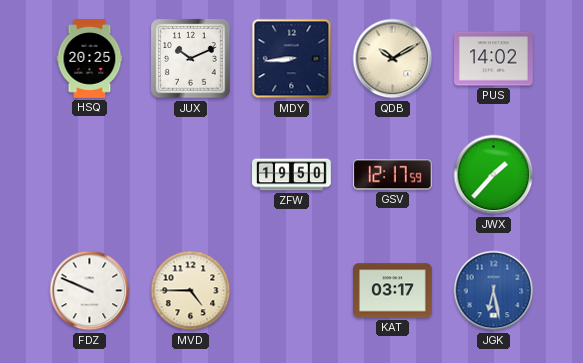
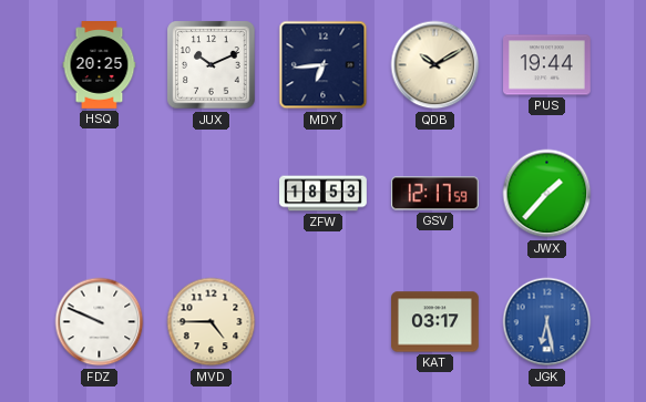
MDY: 8:44 -> 6:44
PUS: 14:02 -> 19:44
ZFW: 19:50 -> 18:53
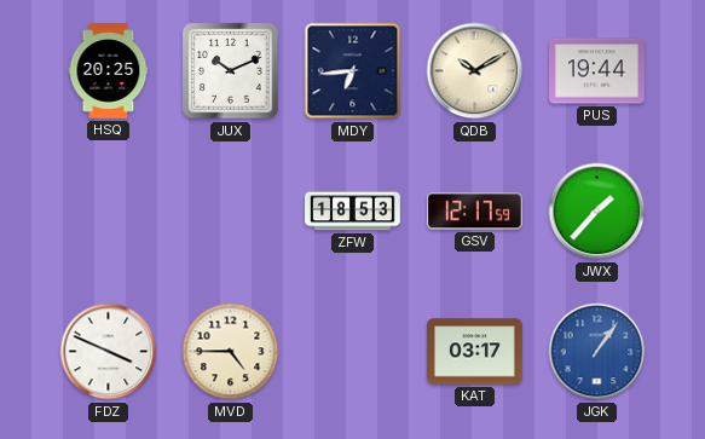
FDZ: 9:49 -> 3:49
JGK: 6:28 -> 1:06
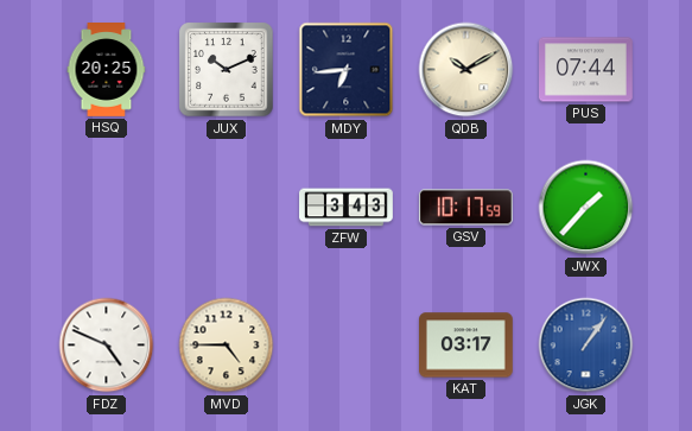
PUS: 19:44 -> 07:44
ZFW: 18:53 -> 3:43
GSV: 12:17 -> 10:17
FDZ: 3:49 -> 4:49
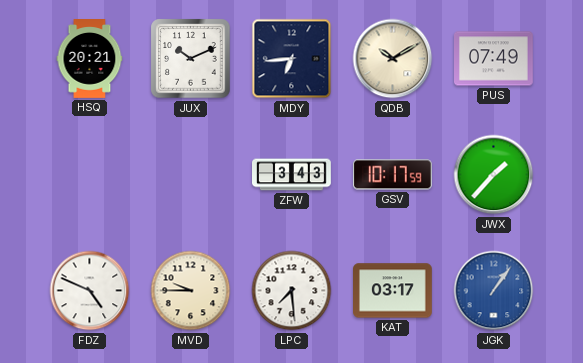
HSQ: 20:25 -> 20:21
PUS: 07:44 -> 07:49
MVD: 4:45 -> 9:45
LPC: none -> 7:29
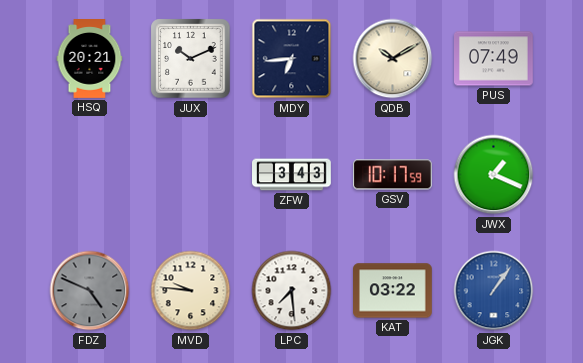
JWX: 1:37 -> 1:19
FDZ dial: white -> grey
MVD: 9:45 -> 9:46
KAT: 03:17 -> 03:22
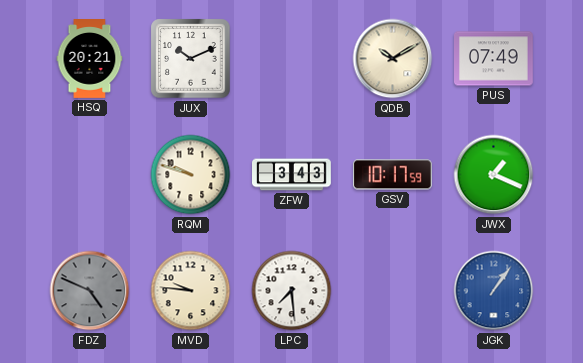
MDY: 6:44 -> none
RQM: none -> 9:48
KAT: 03:22 -> none
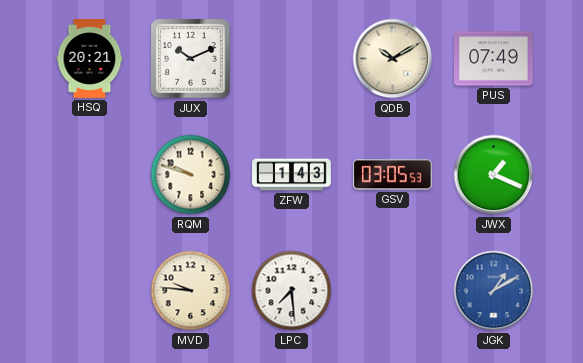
ZFW: 3:43 -> 1:43
GSV: 10:17 -> 03:05
FDZ: 4:49 -> none
JGK: 1:06 -> 1:10
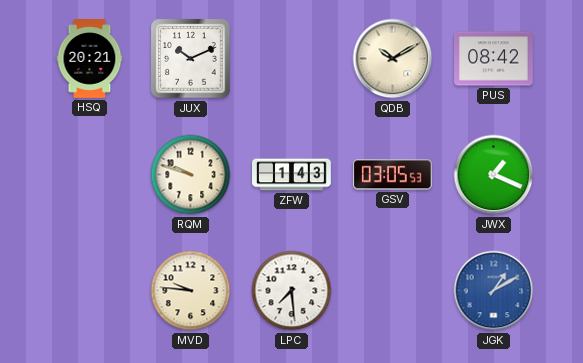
PUS: 07:49 -> 08:42
